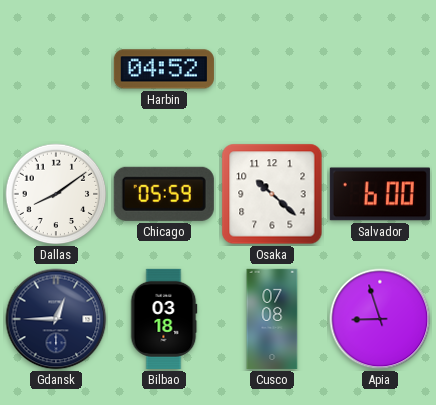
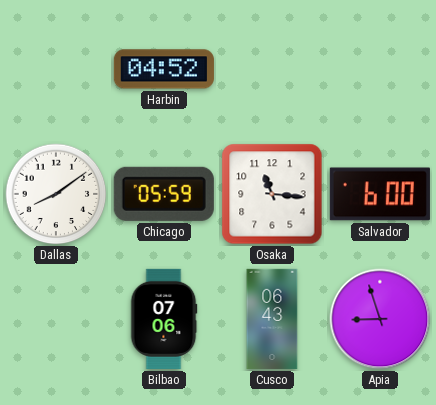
Osaka: 10:22 -> 11:16
Gdansk: 12:45 -> none
Bilbao: 03:18 -> 07:06
Cusco: 07:08 -> 06:43
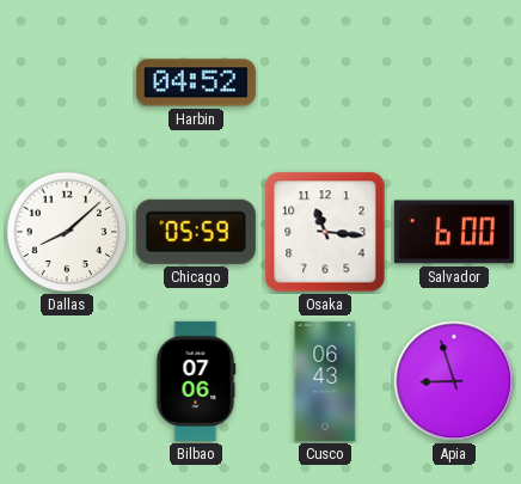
Dallas: 8:09 -> 8:08
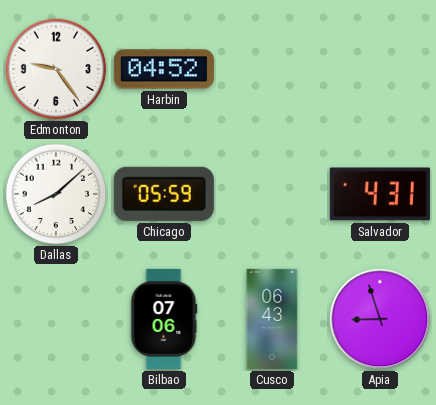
Edmonton: none -> 9:24
Osaka: 11:16 -> none
Salvador: 6:00 -> 4:31
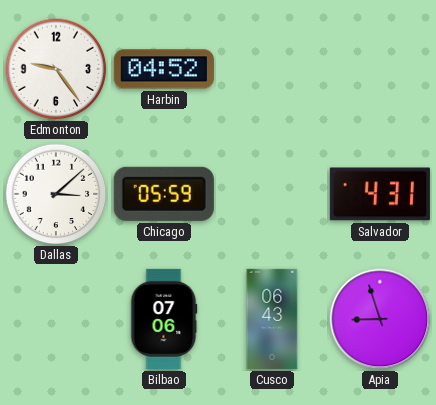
Dallas: 8:08 -> 3:08
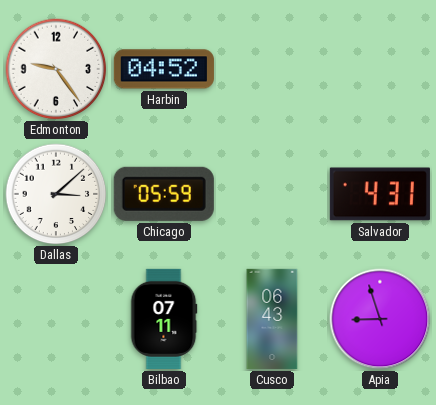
Bilbao: 07:06 -> 07:11
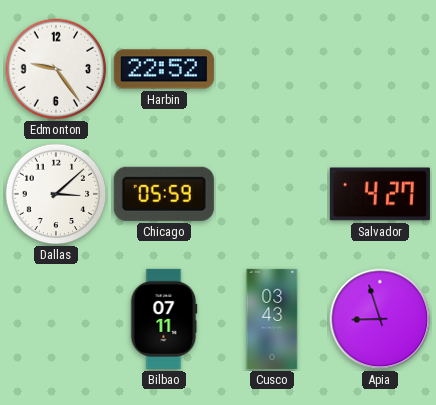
Harbin: 04:52 -> 22:52
Salvador: 4:31 -> 4:27
Cusco: 06:43 -> 03:43
